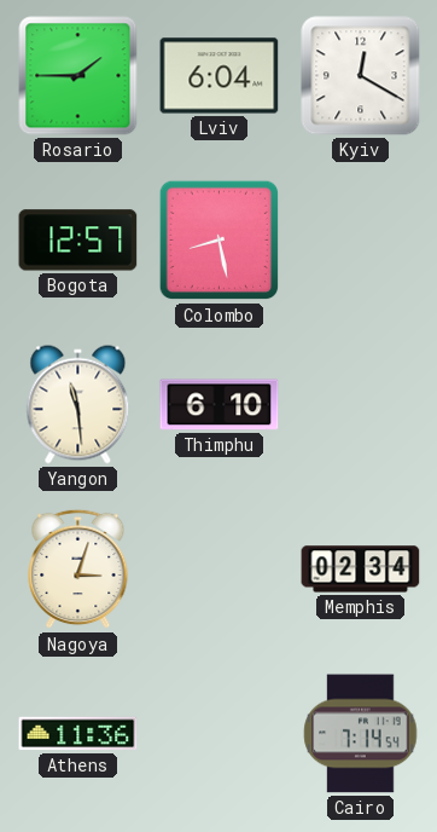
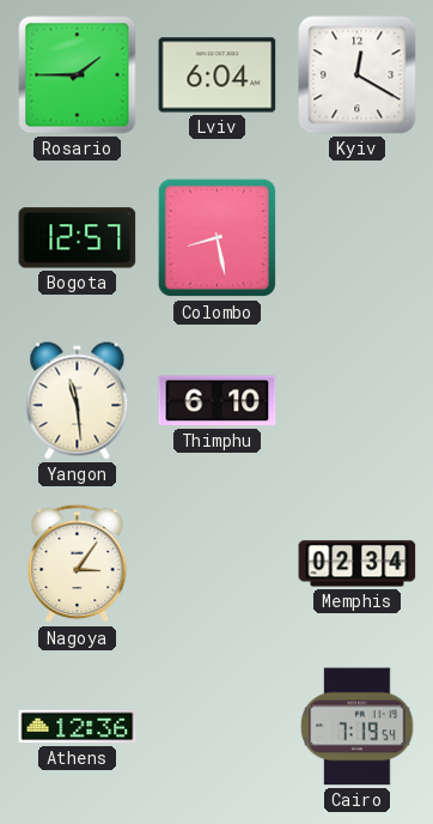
Nagoya: 3:03 -> 3:06
Athens: 11:36 -> 12:36
Cairo: 7:14 -> 7:19
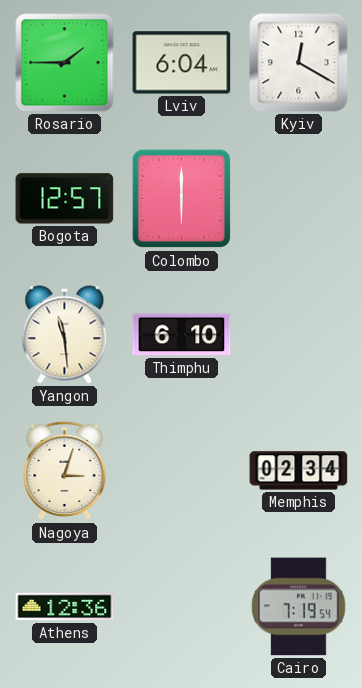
Colombo: 8:28 -> 6:00
Nagoya: 3:06 -> 3:03
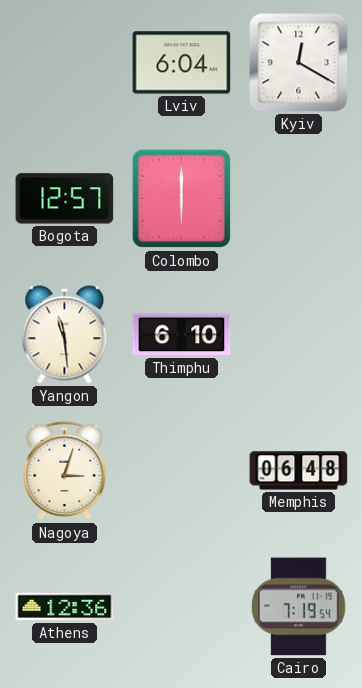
Rosario: 1:45 -> none
Memphis: 02:34 -> 06:48
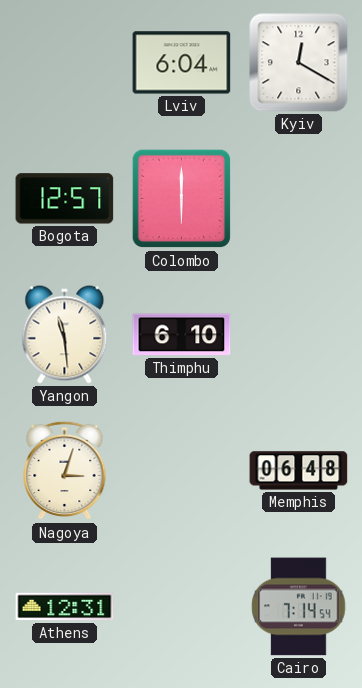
Athens: 12:36 -> 12:31
Cairo: 7:19 -> 7:14
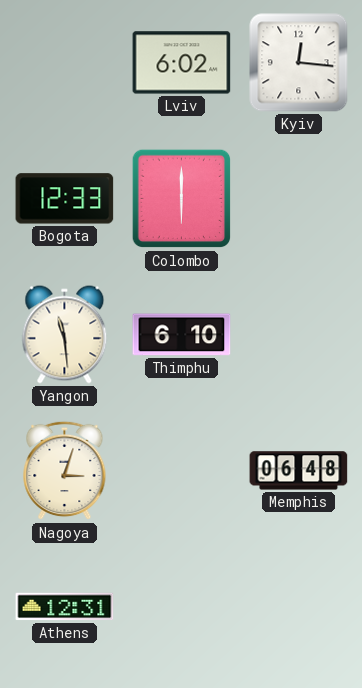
Lviv: 6:04 -> 6:02
Kyiv: 12:20 -> 12:16
Bogota: 12:57 -> 12:33
Cairo: 7:14 -> none
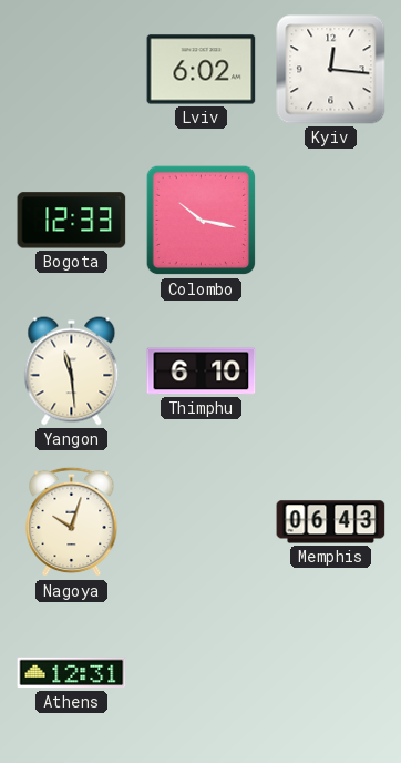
Colombo: 6:00 -> 10:17
Nagoya: 3:03 -> 10:03
Memphis: 06:48 -> 06:43
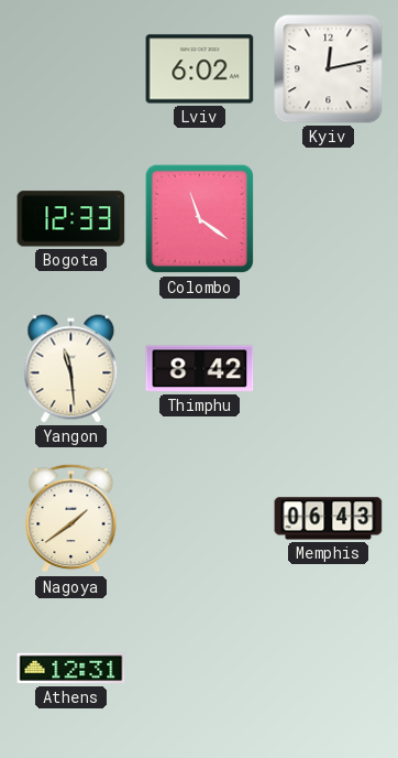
Kyiv: 12:16 -> 12:13
Colombo: 10:17 -> 11:21
Thimphu: 6:10 -> 8:42
Nagoya: 10:03 -> 1:39
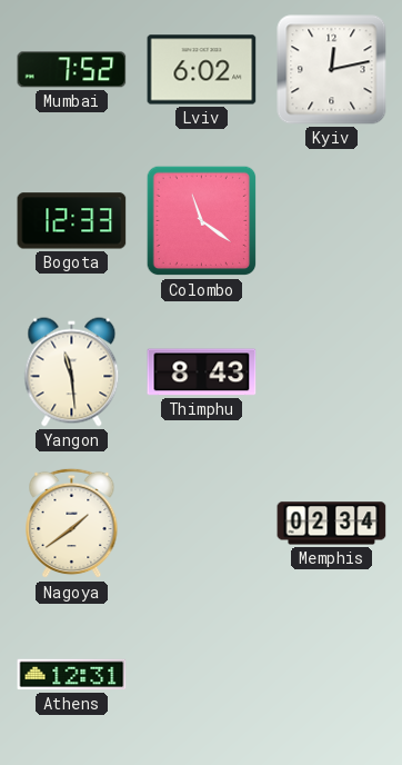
Mumbai: none -> 7:52
Thimphu: 8:42 -> 8:43
Memphis: 06:43 -> 02:34
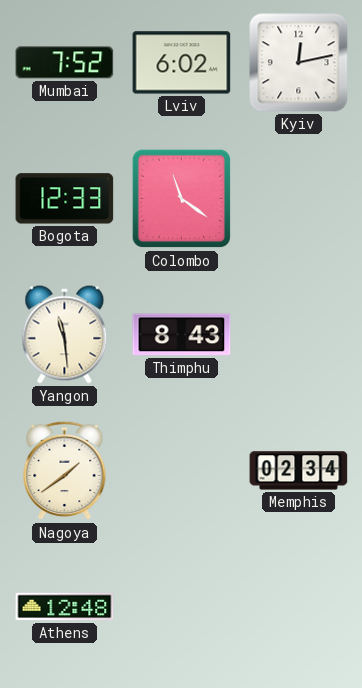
Athens: 12:31 -> 12:48
